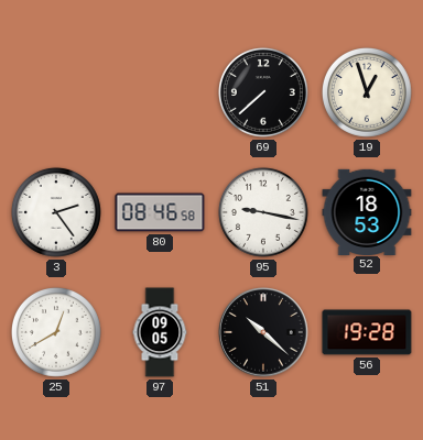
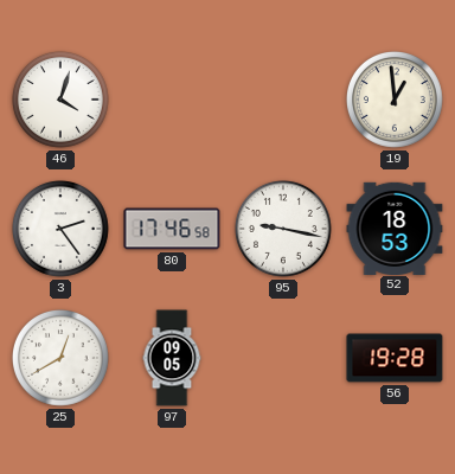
46: none -> 4:03
69: 7:38 -> none
19: 12:57 -> 12:59
80: 08:46 -> 17:46
51: 10:22 -> none
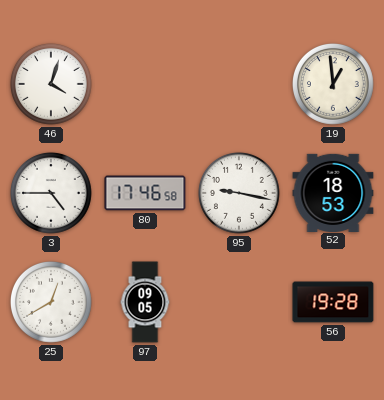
3: 2:24 -> 4:45
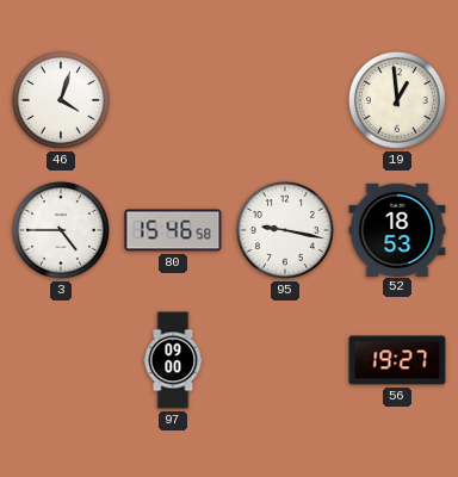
80: 17:46 -> 15:46
25: 12:40 -> none
97: 09:05 -> 09:00
56: 19:28 -> 19:27
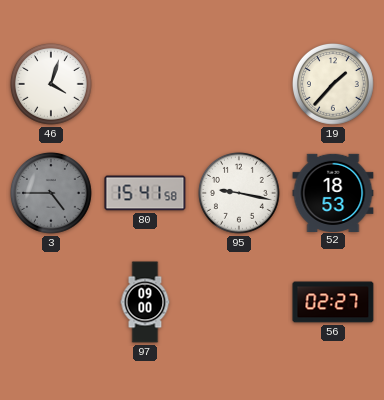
19: 12:59 -> 1:37
3 dial: white -> grey
80: 15:46 -> 15:41
56: 19:27 -> 02:27
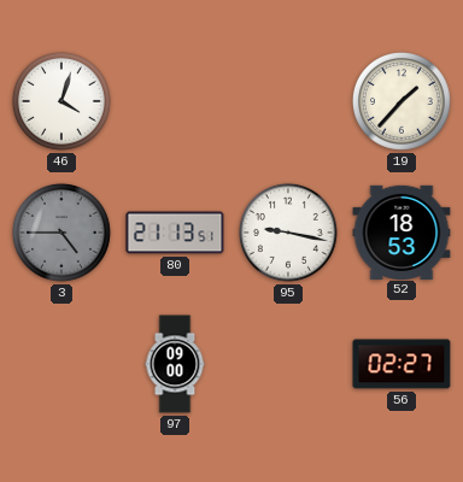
80: 15:41 -> 21:13
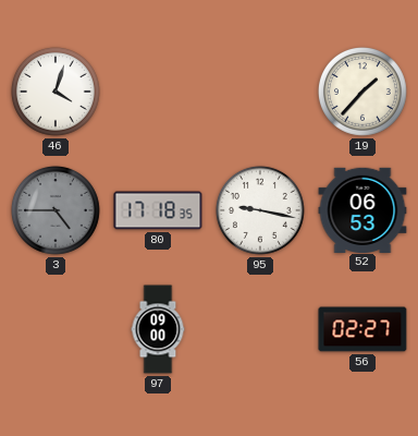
80: 21:13 -> 17:18
52: 18:53 -> 06:53
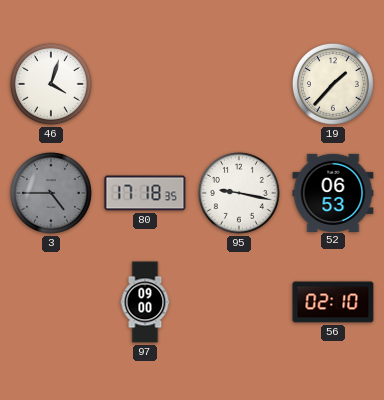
56: 02:27 -> 02:10
